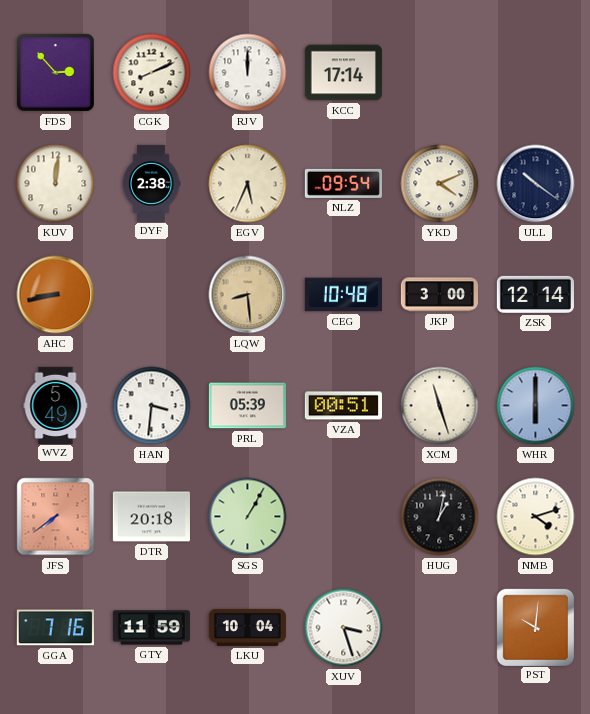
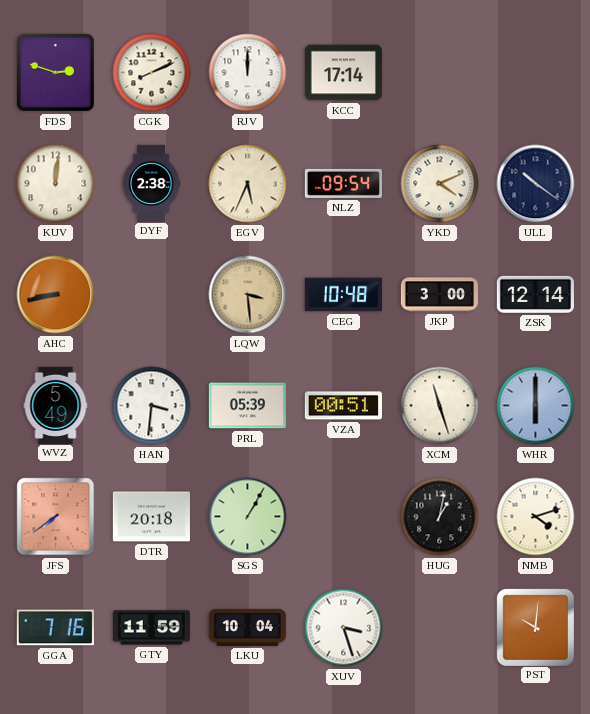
FDS: 2:53 -> 2:48
LQW: 8:29 -> 3:29
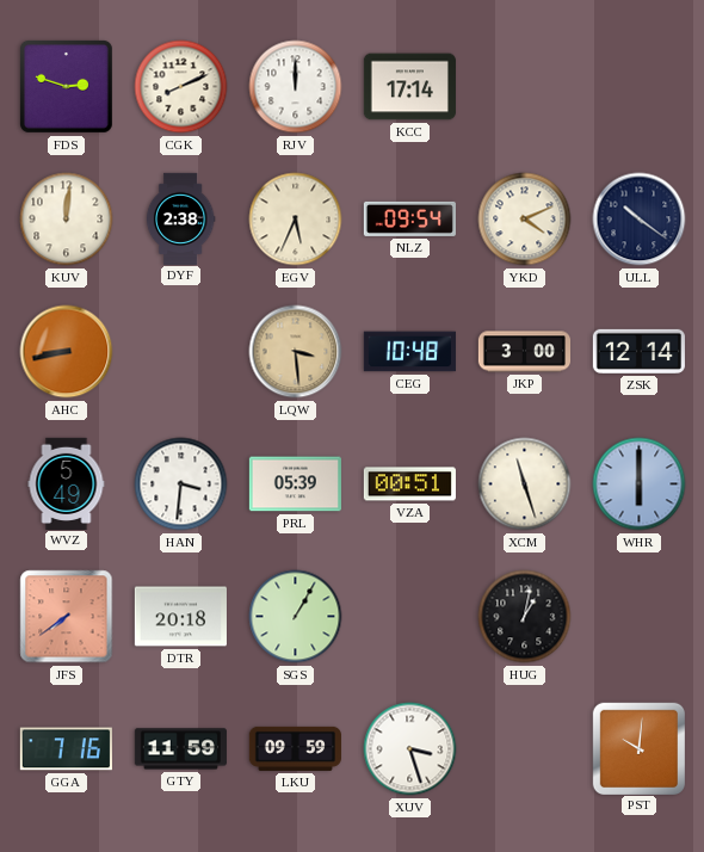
NMB: 4:12 -> none
LKU: 10:04 -> 09:59
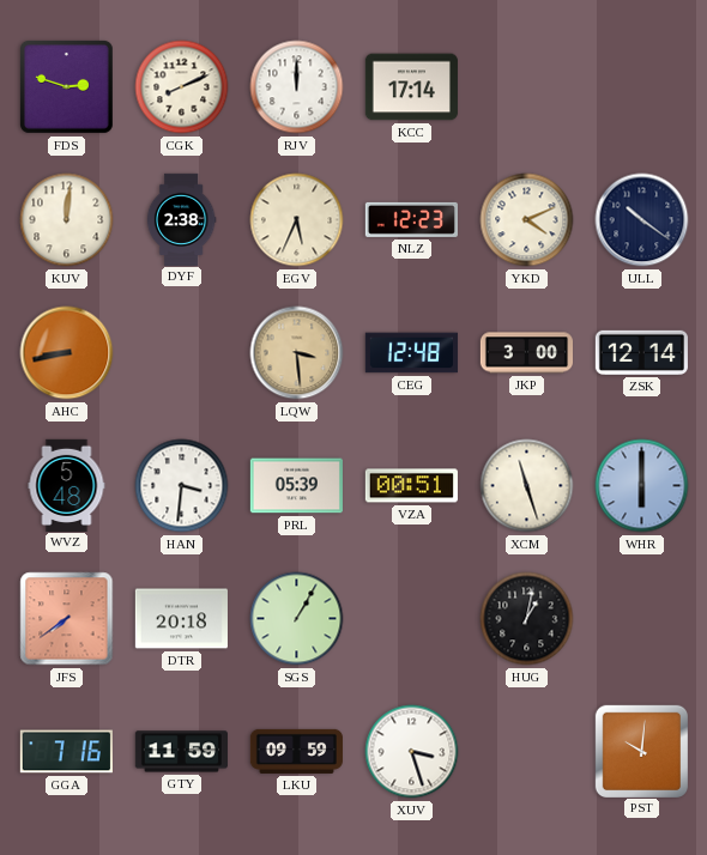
NLZ: 09:54 -> 12:23
CEG: 10:48 -> 12:48
WVZ: 5:49 -> 5:48
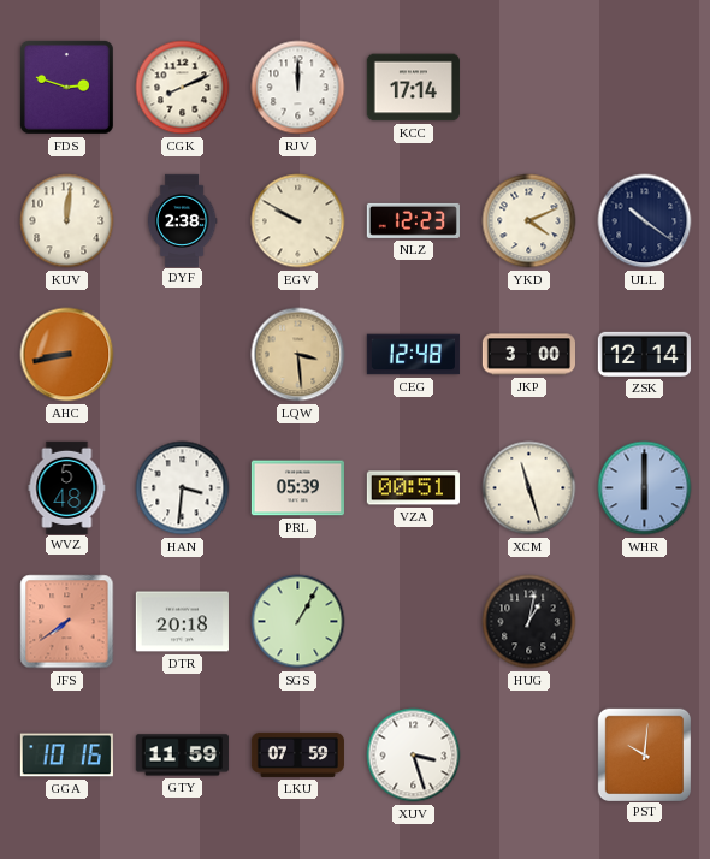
EGV: 5:34 -> 9:50
GGA: 7:16 -> 10:16
LKU: 09:59 -> 07:59
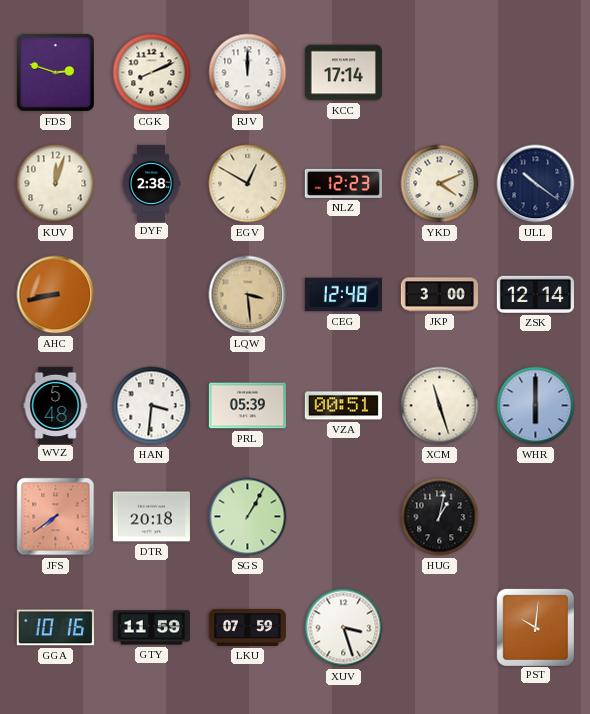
KUV: 12:01 -> 12:03
EGV: 9:50 -> 12:50
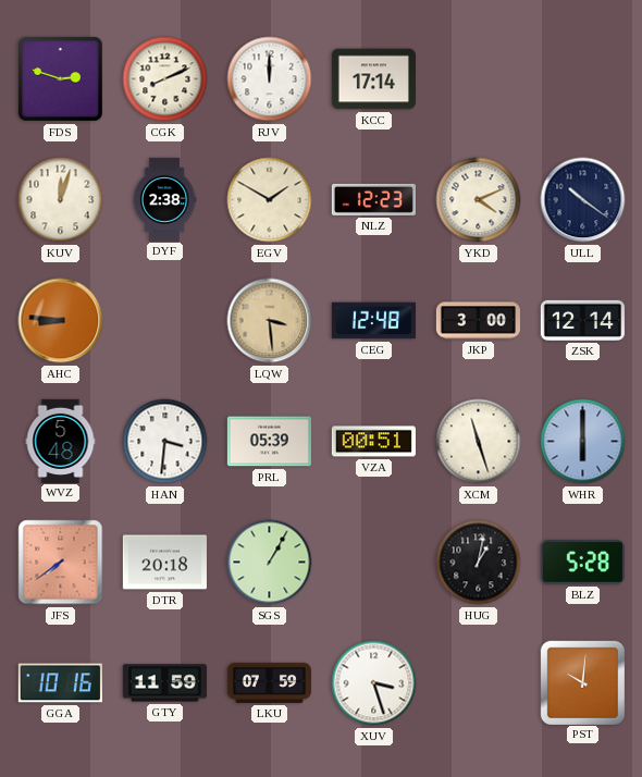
EGV: 12:50 -> 1:50
AHC: 8:43 -> 8:46
BLZ: none -> 5:28
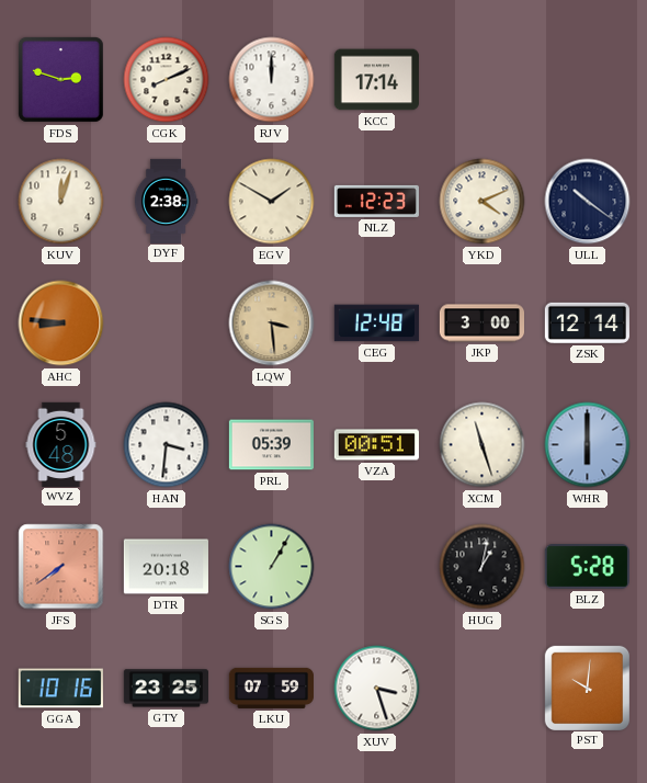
GTY: 11:59 -> 23:25
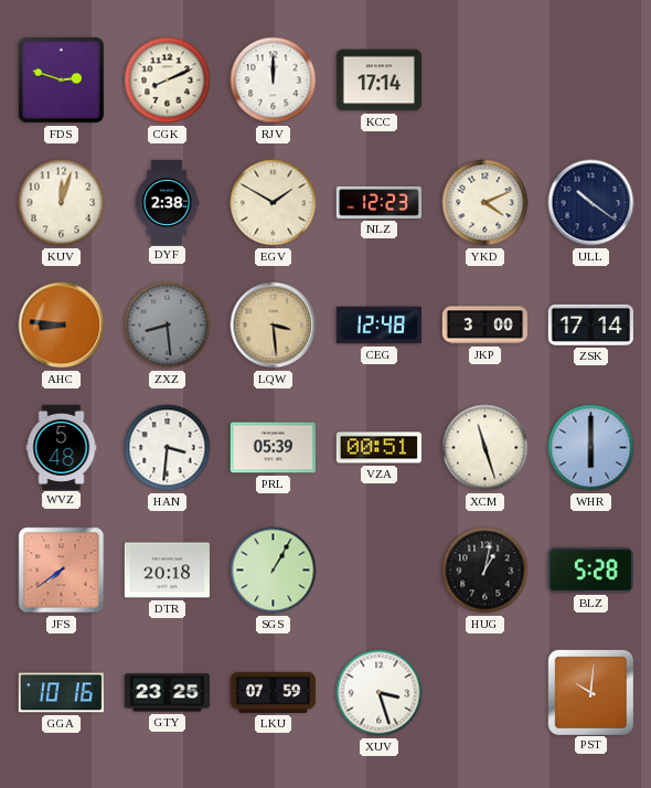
ZXZ: none -> 8:29
ZSK: 12:14 -> 17:14
